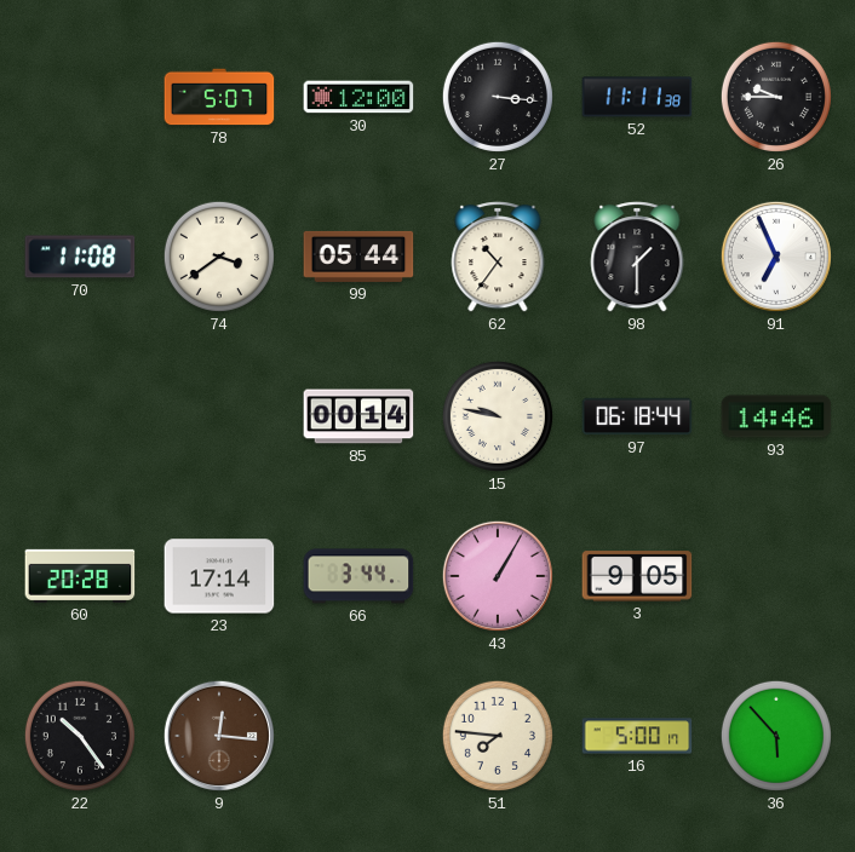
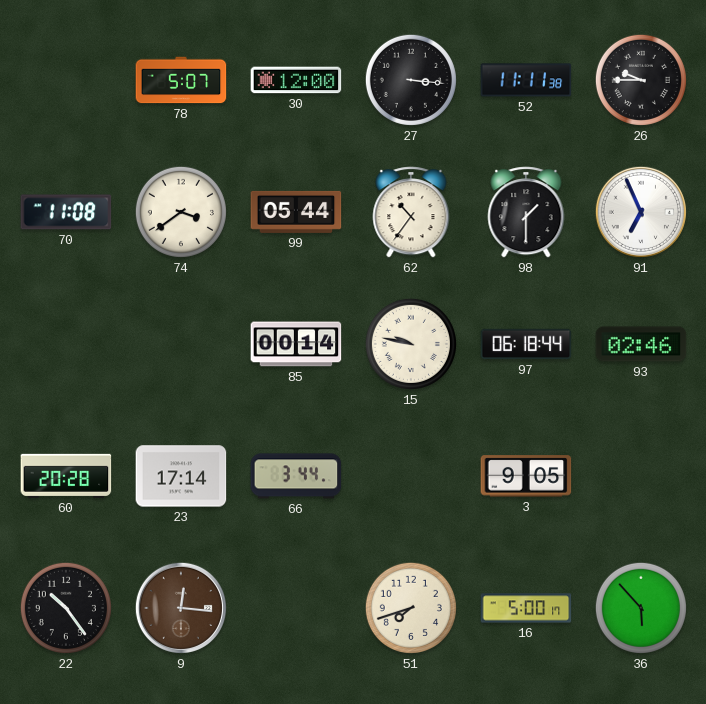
93: 14:46 -> 02:46
43: 1:05 -> none
51: 7:46 -> 7:42
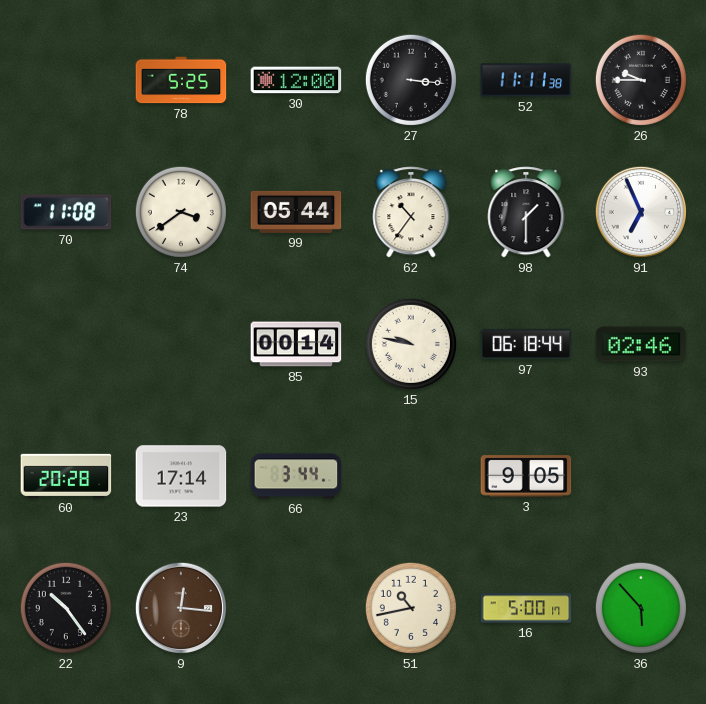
78: 5:07 -> 5:25
51: 7:42 -> 10:43
